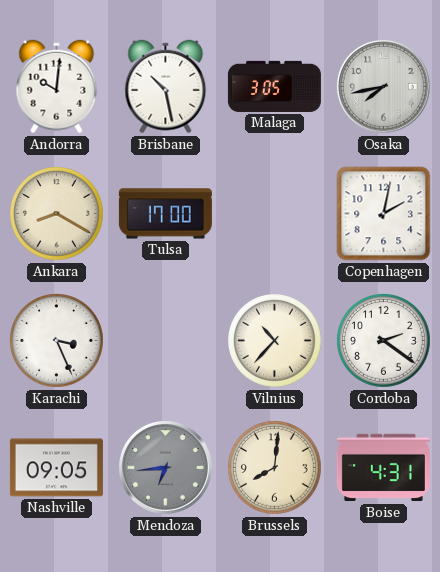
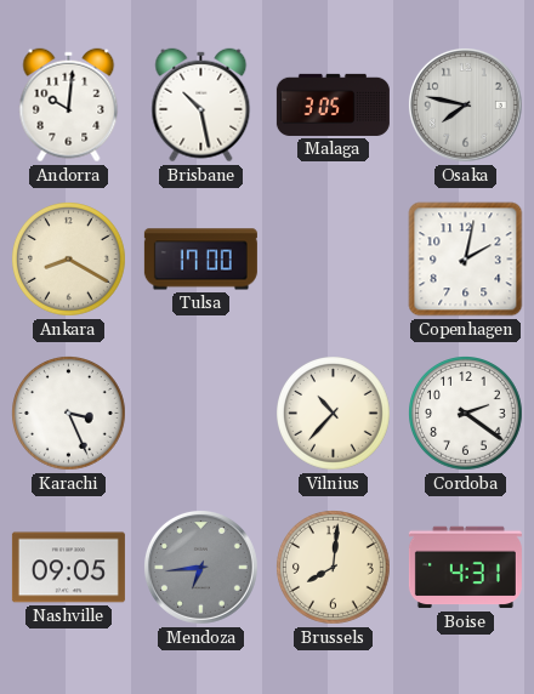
Osaka: 7:43 -> 7:47
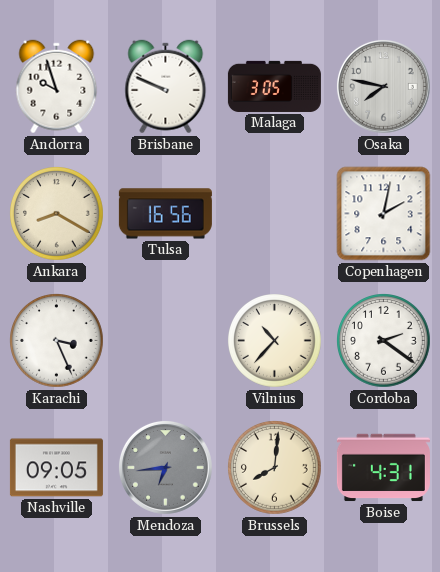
Andorra: 10:01 -> 9:57
Brisbane: 10:28 -> 9:49
Tulsa: 17:00 -> 16:56
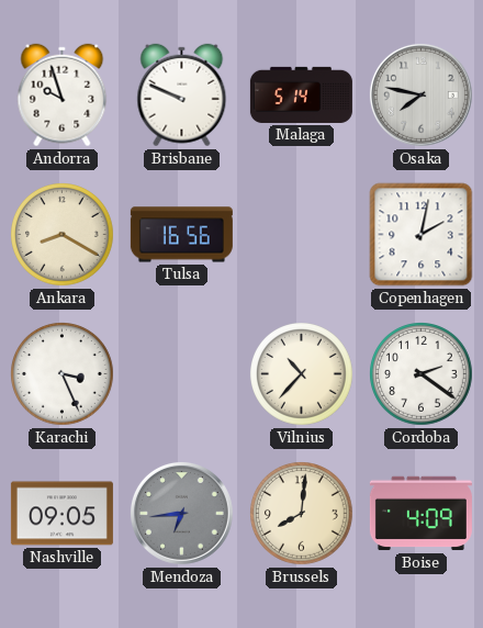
Malaga: 3:05 -> 5:14
Boise: 4:31 -> 4:09
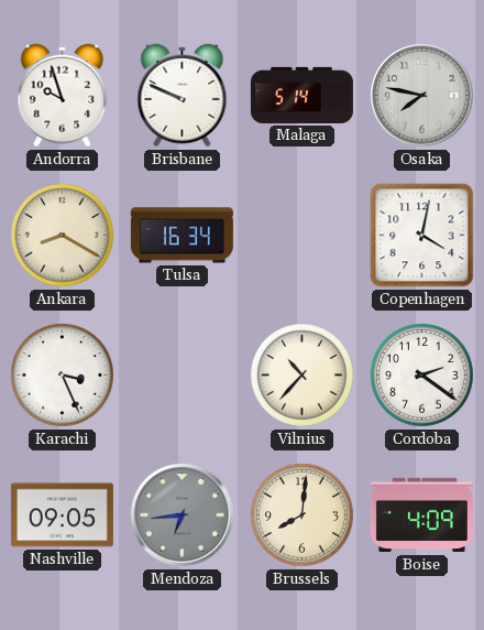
Tulsa: 16:56 -> 16:34
Copenhagen: 2:02 -> 4:02
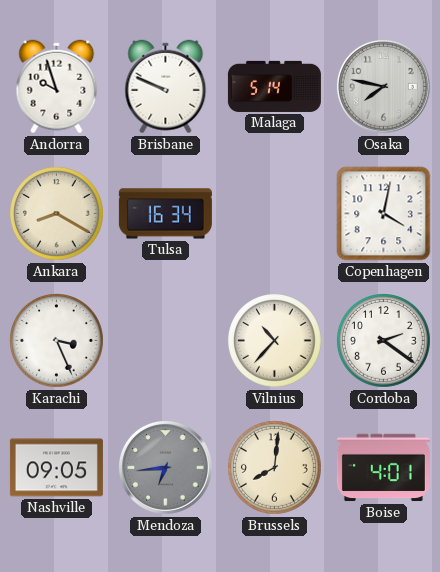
Boise: 4:09 -> 4:01
